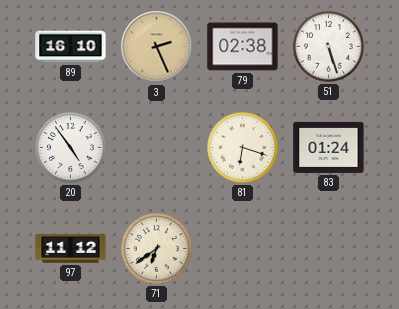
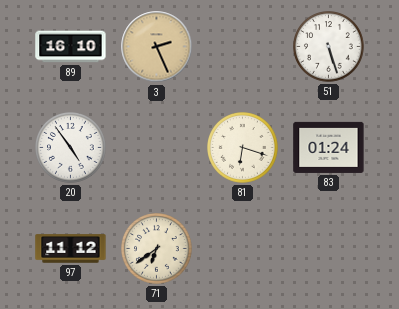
79: 02:38 -> none
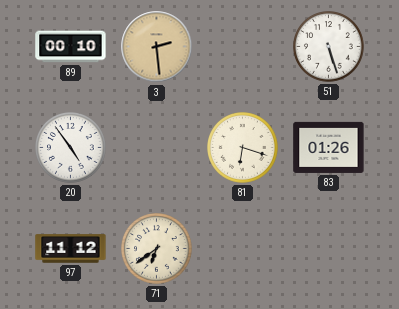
89: 16:10 -> 00:10
3: 2:26 -> 2:29
83: 01:24 -> 01:26
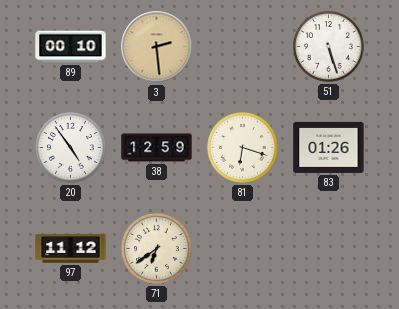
38: none -> 12:59
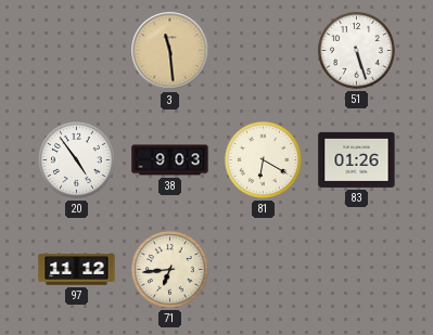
89: 00:10 -> none
3: 2:29 -> 11:29
38: 12:59 -> 9:03
81: 6:18 -> 6:20
71: 6:39 -> 6:44
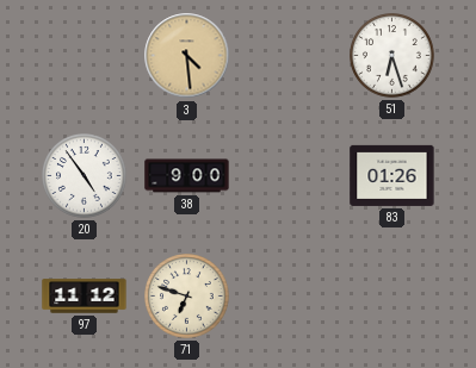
3: 11:29 -> 4:29
51: 5:27 -> 6:27
38: 9:03 -> 9:00
81: 6:20 -> none
71: 6:44 -> 6:48
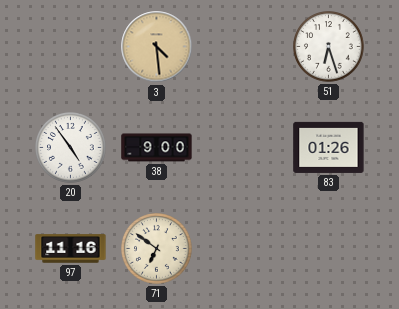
97: 11:12 -> 11:16
71: 6:48 -> 6:51
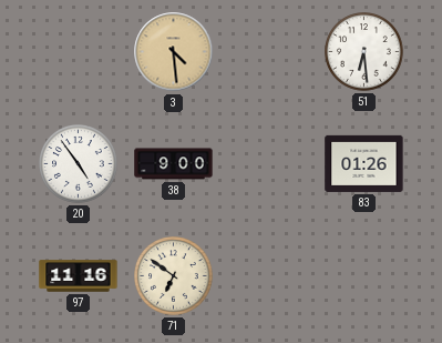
51: 6:27 -> 6:29
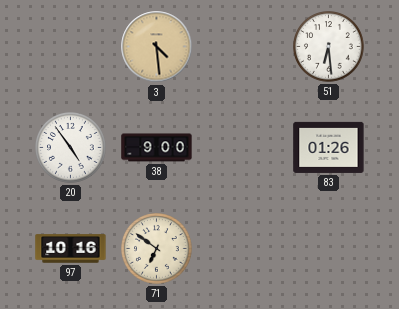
97: 11:16 -> 10:16
